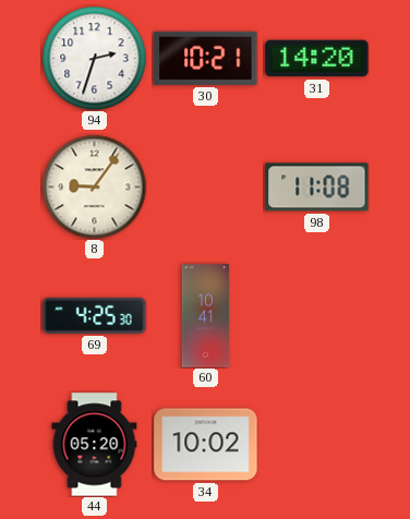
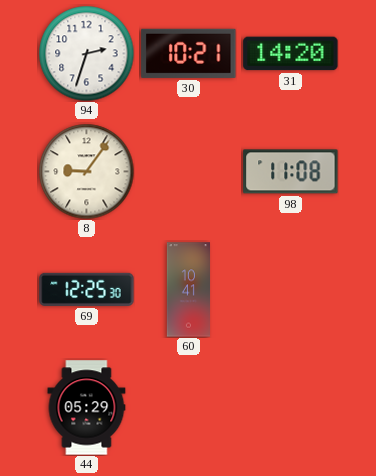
69: 4:25 -> 12:25
44: 05:20 -> 05:29
34: 10:02 -> none
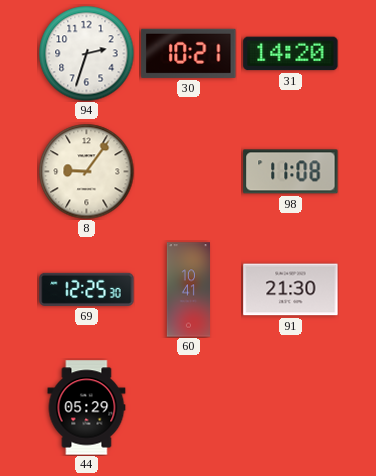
91: none -> 21:30
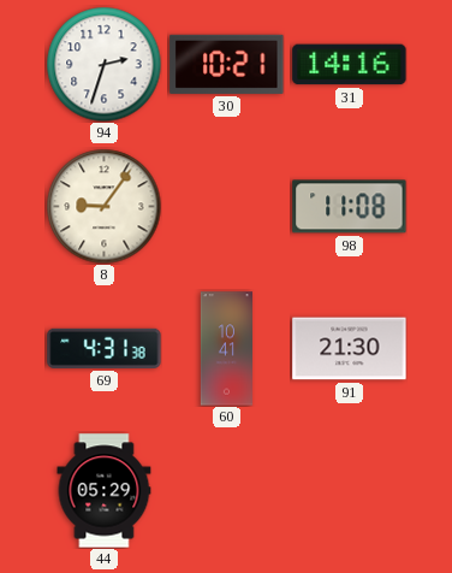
31: 14:20 -> 14:16
69: 12:25 -> 4:31
